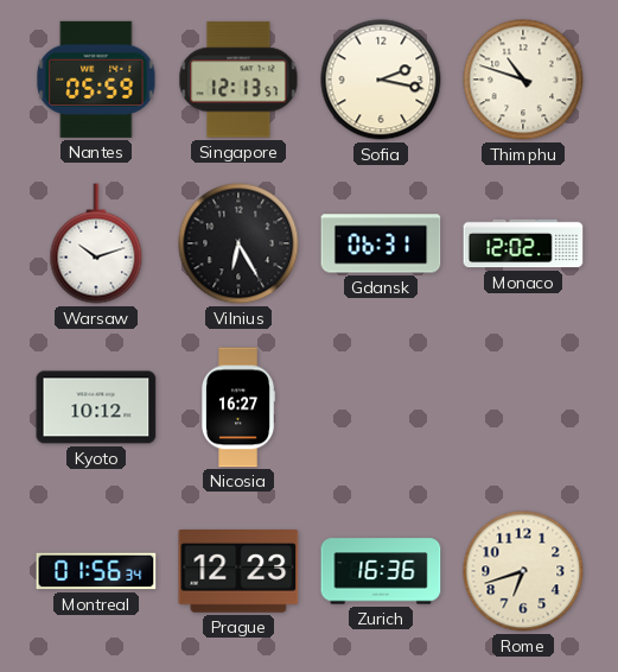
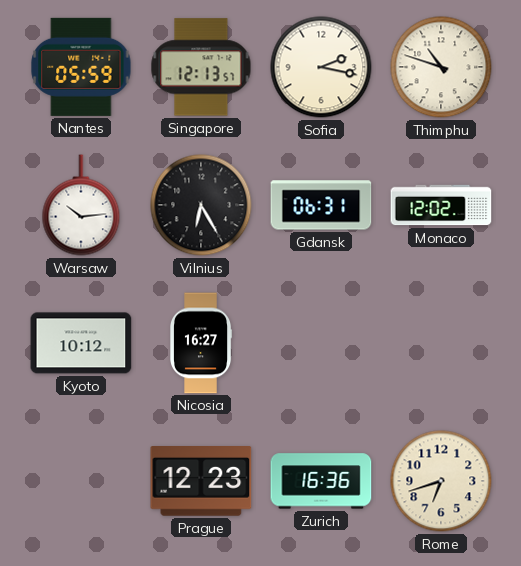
Warsaw: 10:12 -> 10:14
Montreal: 01:56 -> none
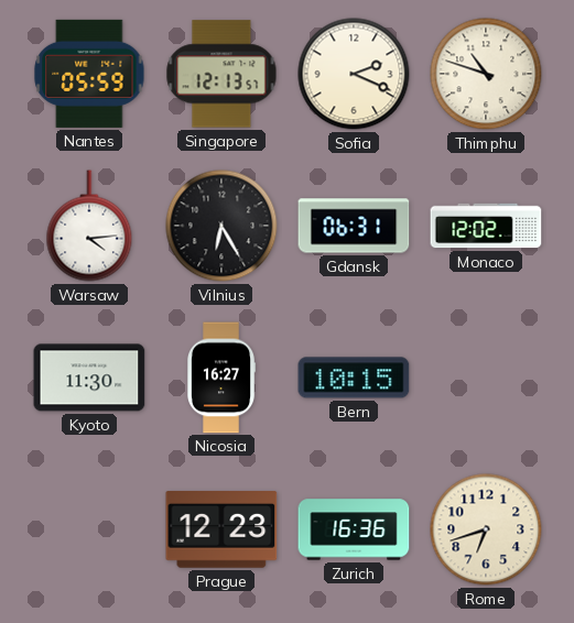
Sofia: 2:17 -> 2:19
Warsaw: 10:14 -> 4:14
Kyoto: 10:12 -> 11:30
Bern: none -> 10:15
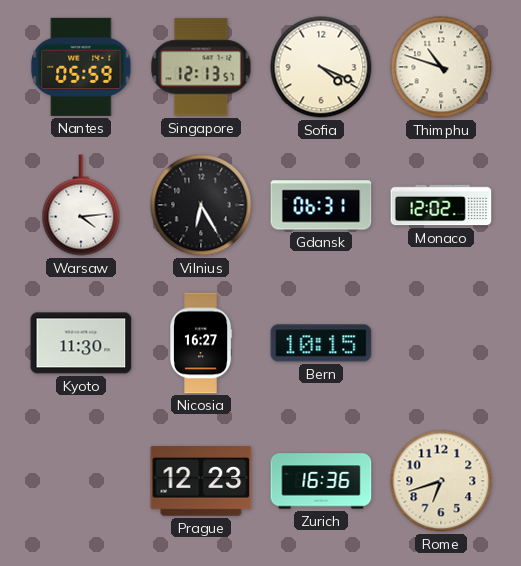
Sofia: 2:19 -> 4:19
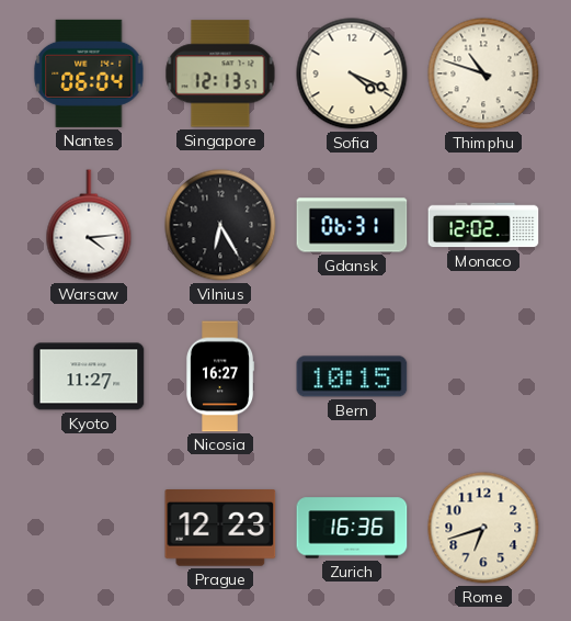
Nantes: 05:59 -> 06:04
Kyoto: 11:30 -> 11:27
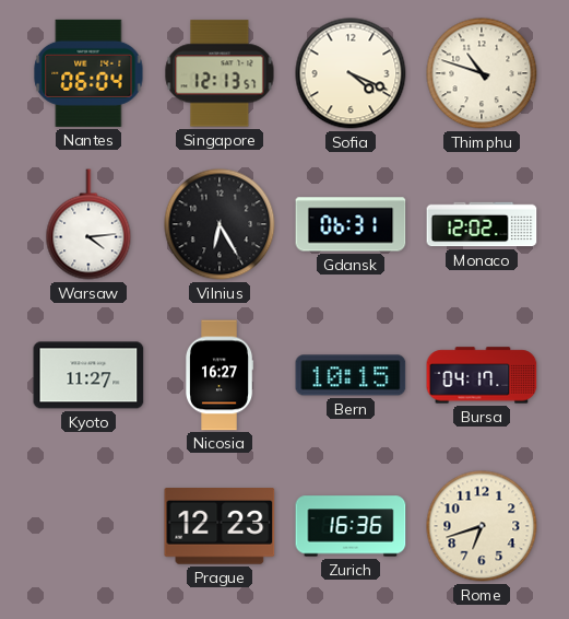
Bursa: none -> 04:17
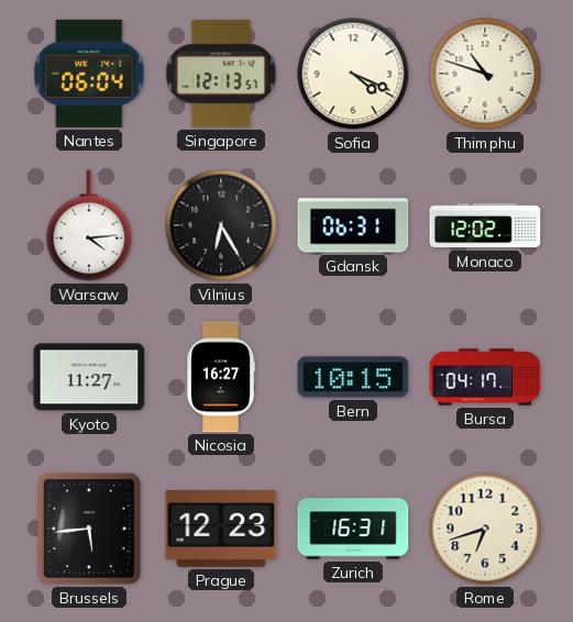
Brussels: none -> 5:44
Zurich: 16:36 -> 16:31
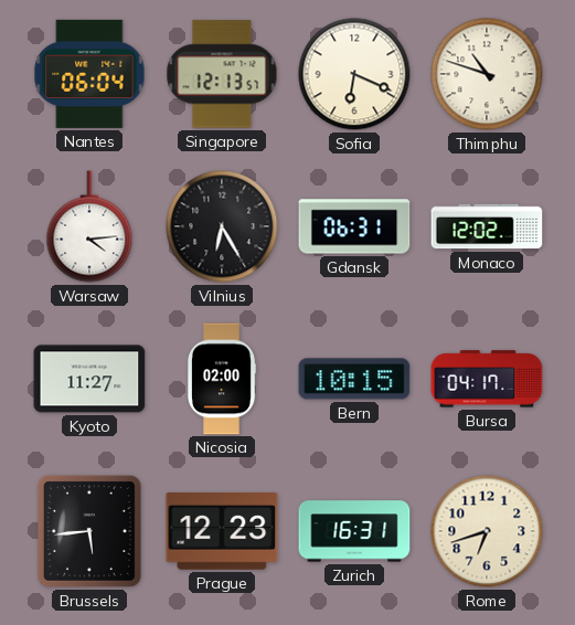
Sofia: 4:19 -> 6:19
Nicosia: 16:27 -> 02:00
